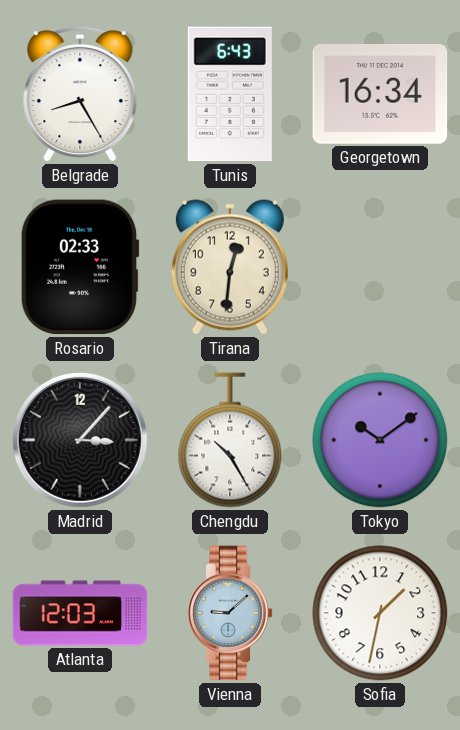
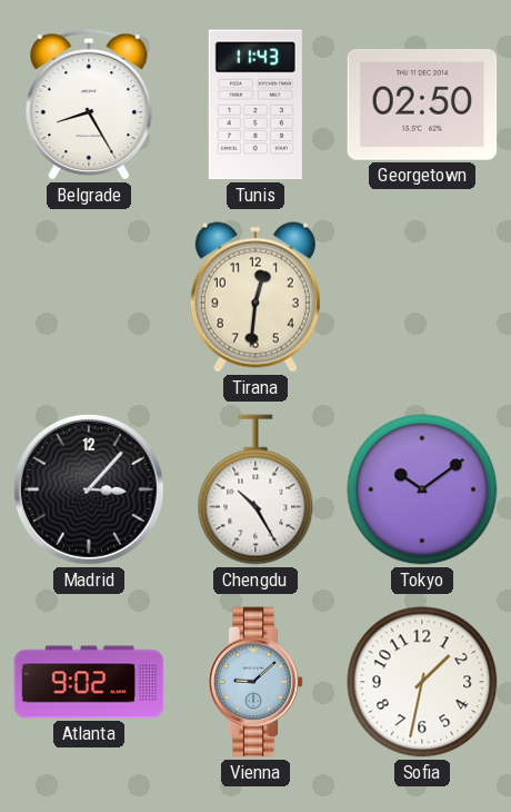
Tunis: 6:43 -> 11:43
Georgetown: 16:34 -> 02:50
Rosario: 02:33 -> none
Atlanta: 12:03 -> 9:02
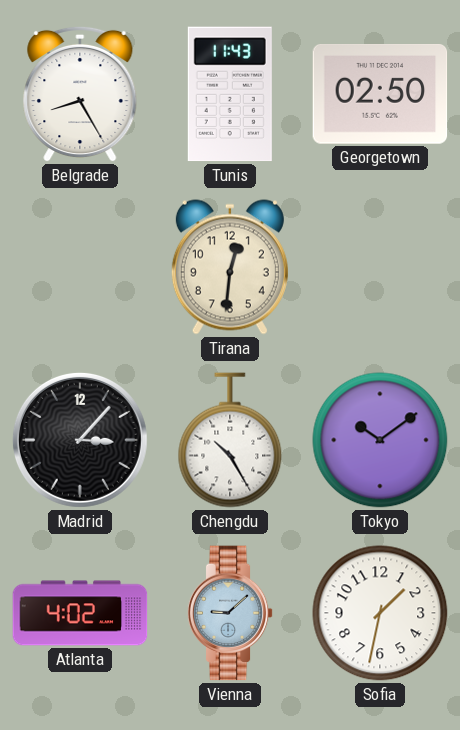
Atlanta: 9:02 -> 4:02
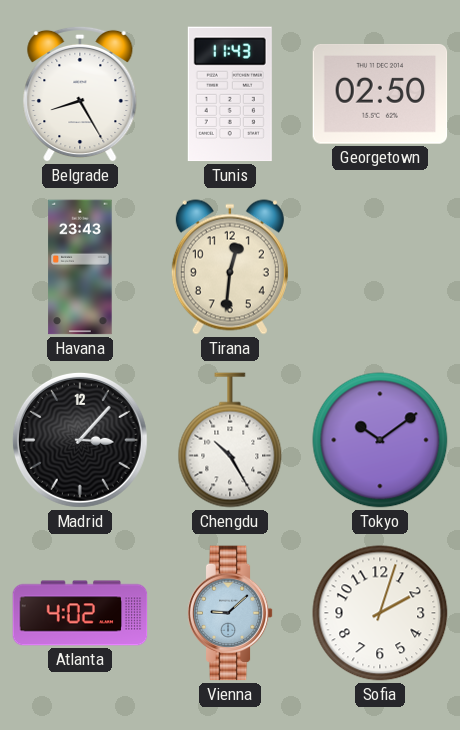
Havana: none -> 23:43
Sofia: 1:32 -> 2:03
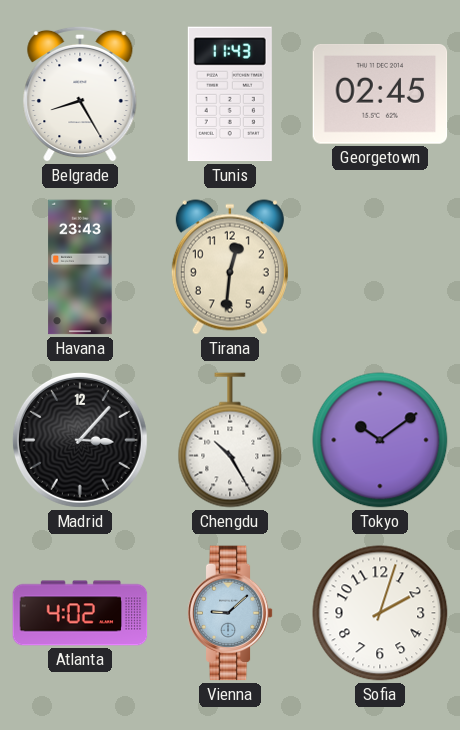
Georgetown: 02:50 -> 02:45
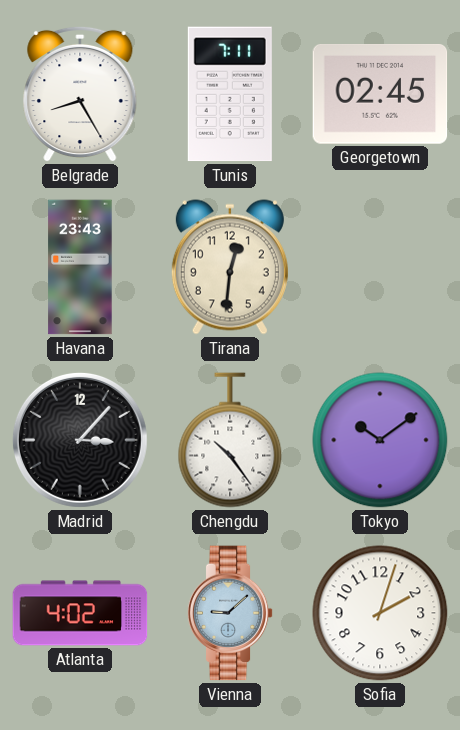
Tunis: 11:43 -> 7:11
Chengdu: 10:25 -> 10:24
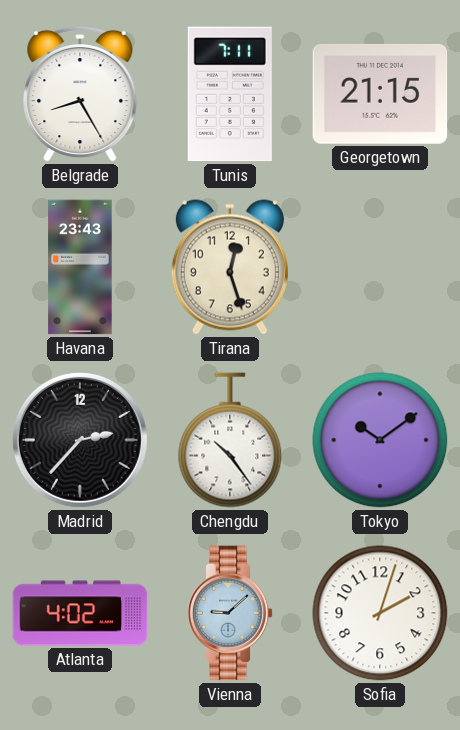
Georgetown: 02:45 -> 21:15
Tirana: 12:31 -> 12:27
Madrid: 3:07 -> 2:37
